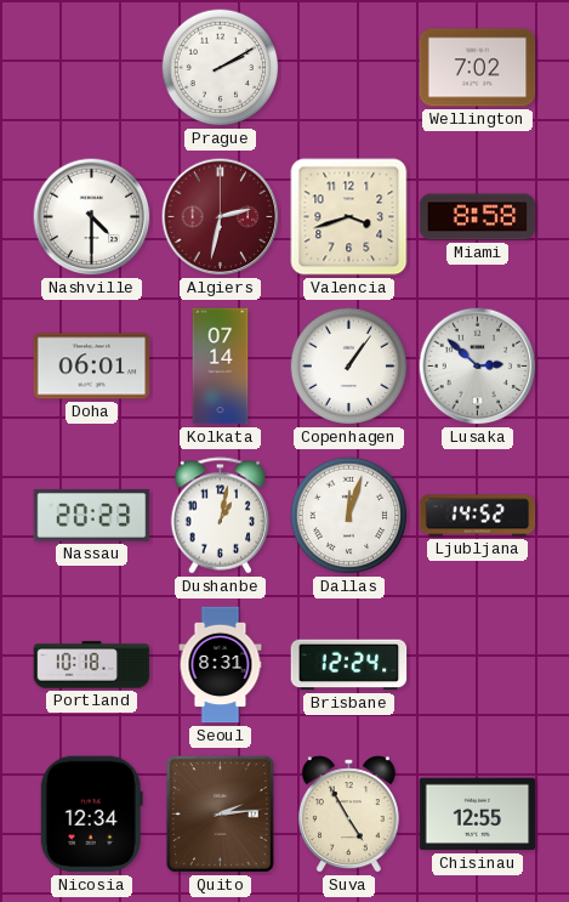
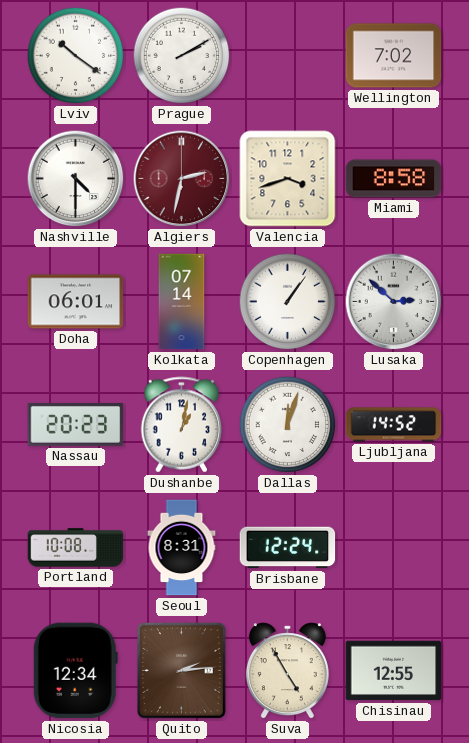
Lviv: none -> 10:21
Portland: 10:18 -> 10:08
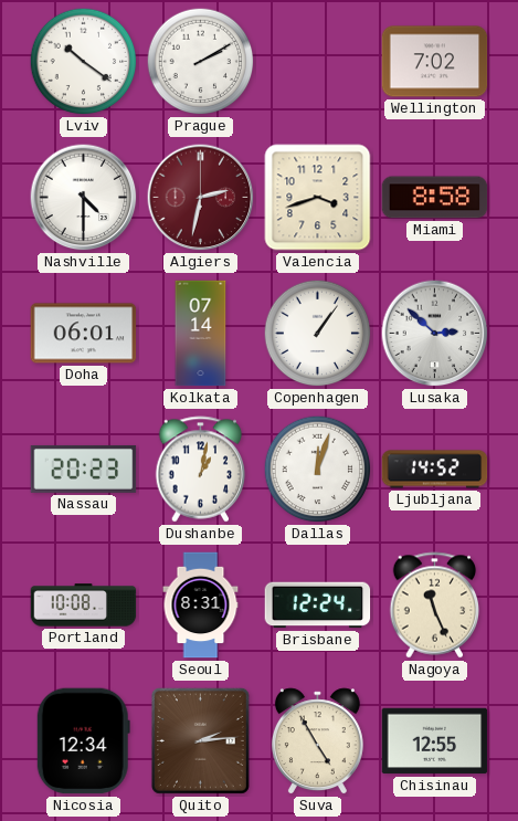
Nagoya: none -> 11:26
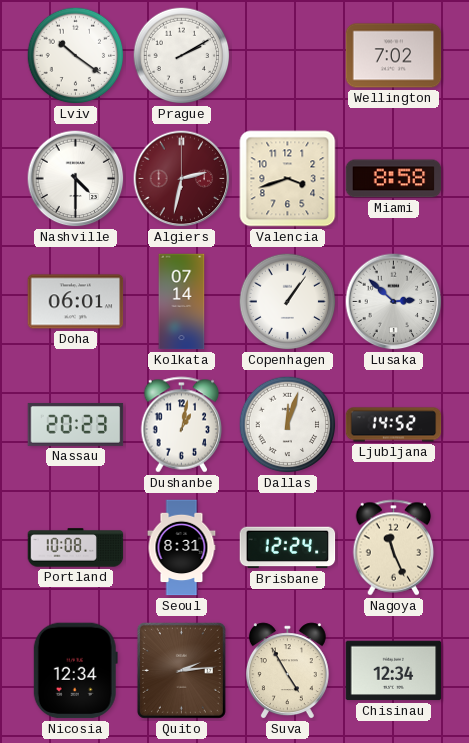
Chisinau: 12:55 -> 12:34
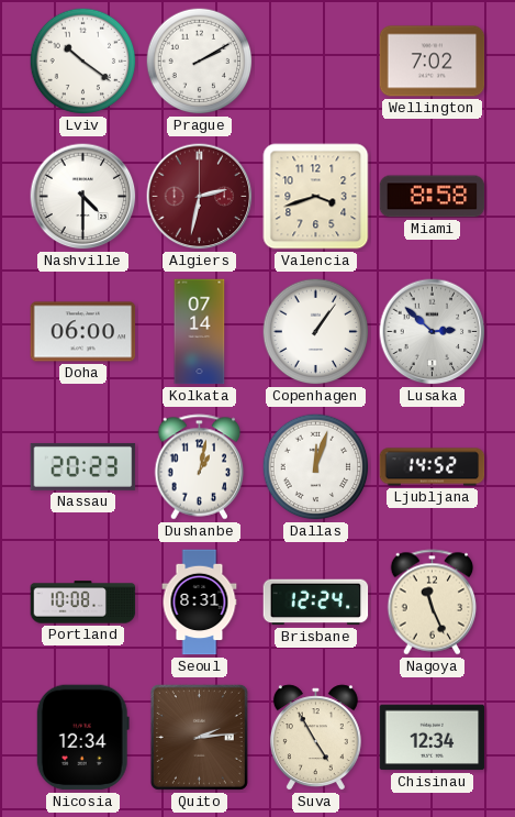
Doha: 06:01 -> 06:00
